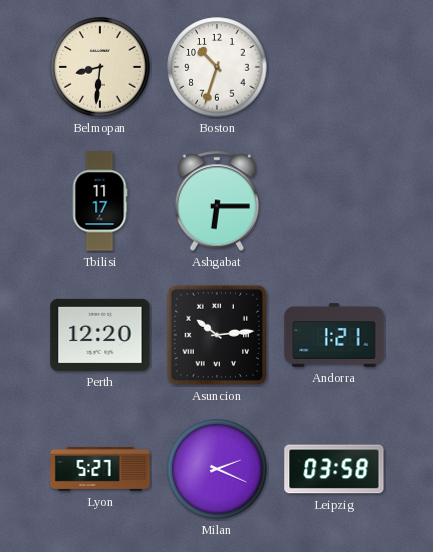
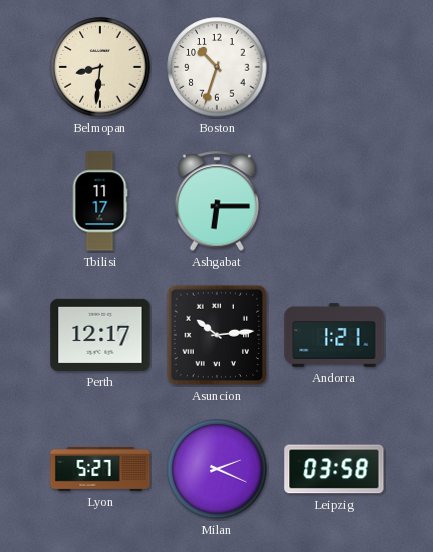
Perth: 12:20 -> 12:17
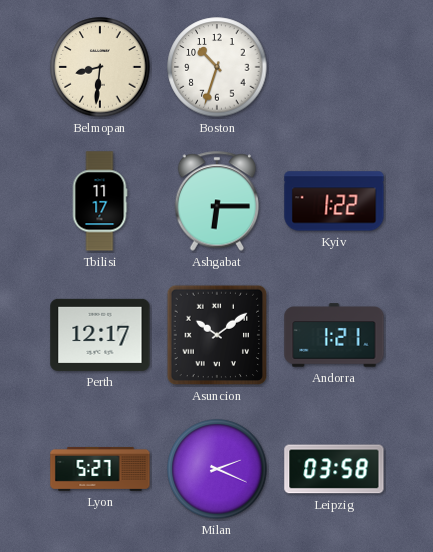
Kyiv: none -> 1:22
Asuncion: 10:14 -> 10:09
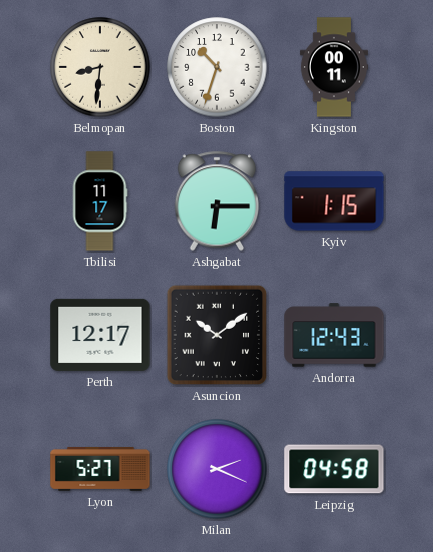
Kingston: none -> 00:11
Kyiv: 1:22 -> 1:15
Andorra: 1:21 -> 12:43
Leipzig: 03:58 -> 04:58
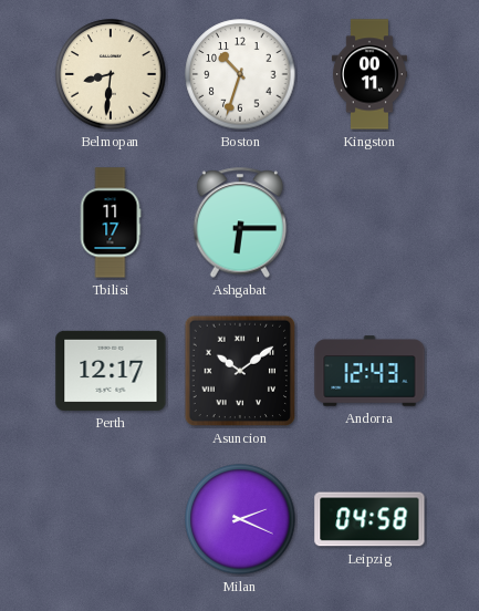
Kyiv: 1:15 -> none
Lyon: 5:27 -> none
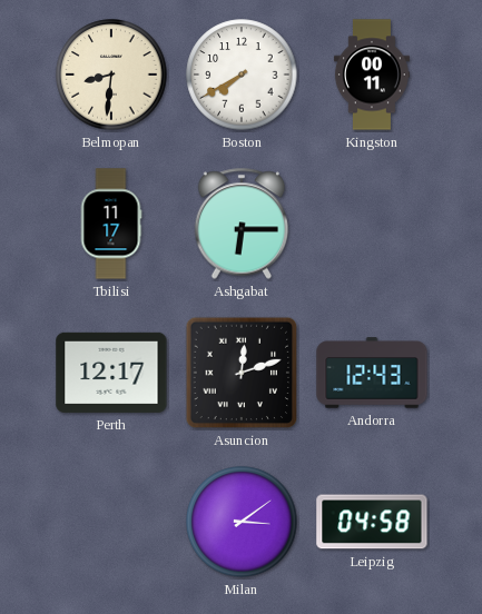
Boston: 10:33 -> 7:40
Asuncion: 10:09 -> 12:12
Milan: 2:19 -> 3:09
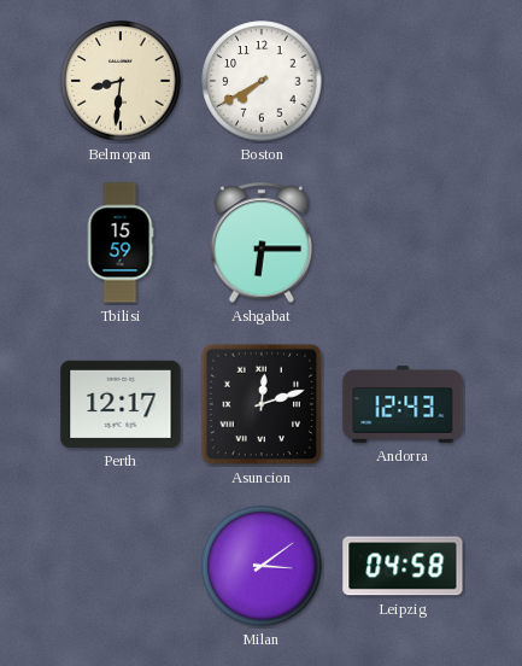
Kingston: 00:11 -> none
Tbilisi: 11:17 -> 15:59
